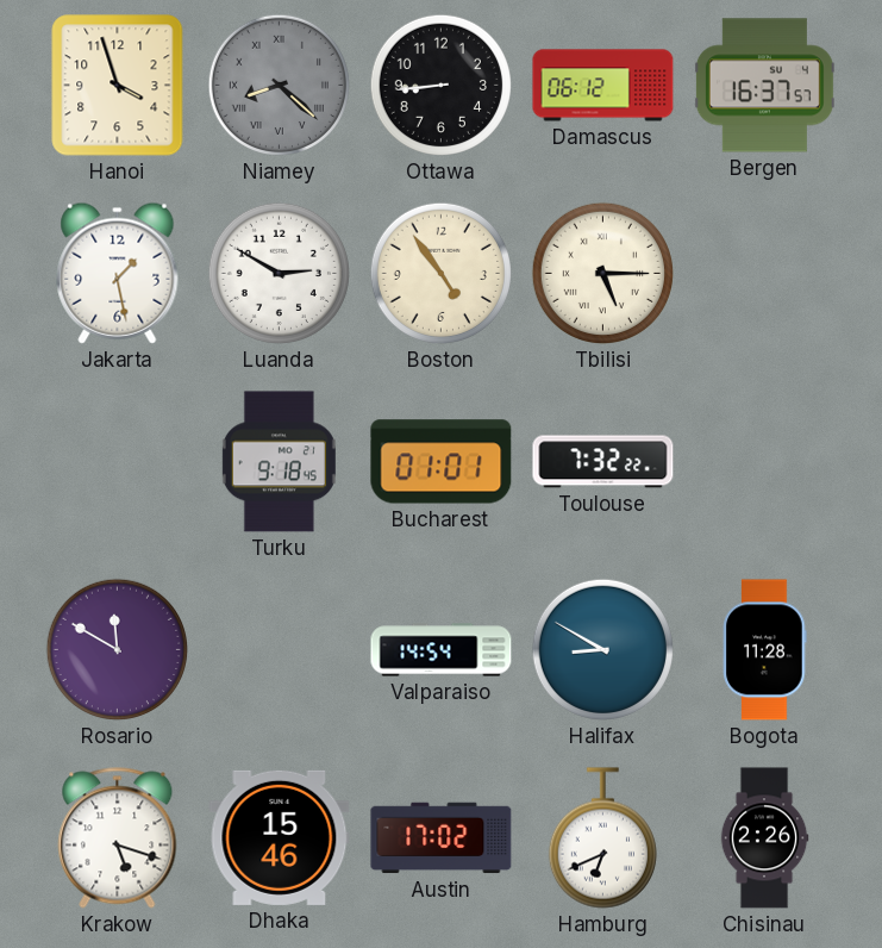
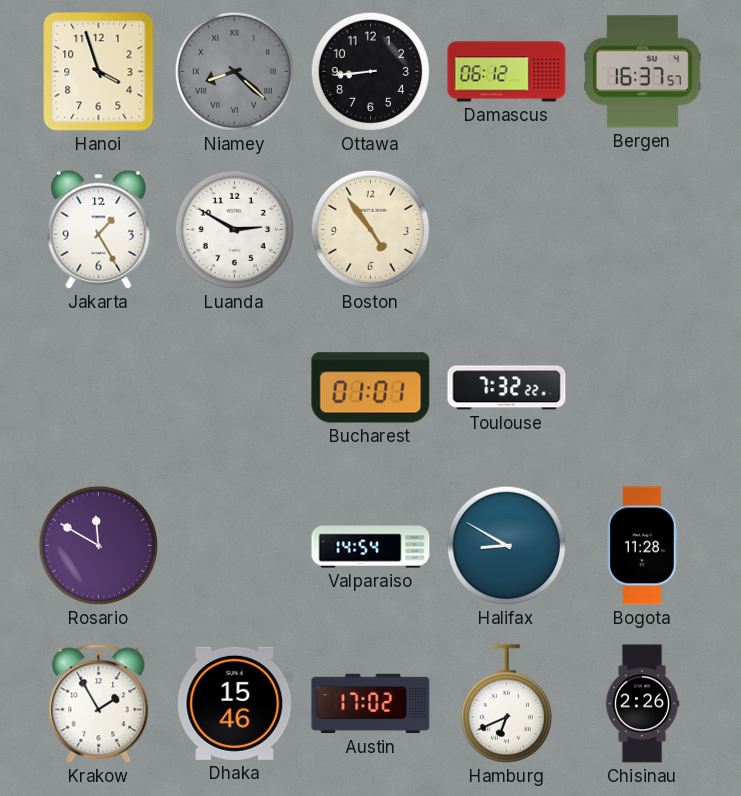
Jakarta: 1:28 -> 1:25
Tbilisi: 5:15 -> none
Turku: 9:18 -> none
Krakow: 5:18 -> 1:55
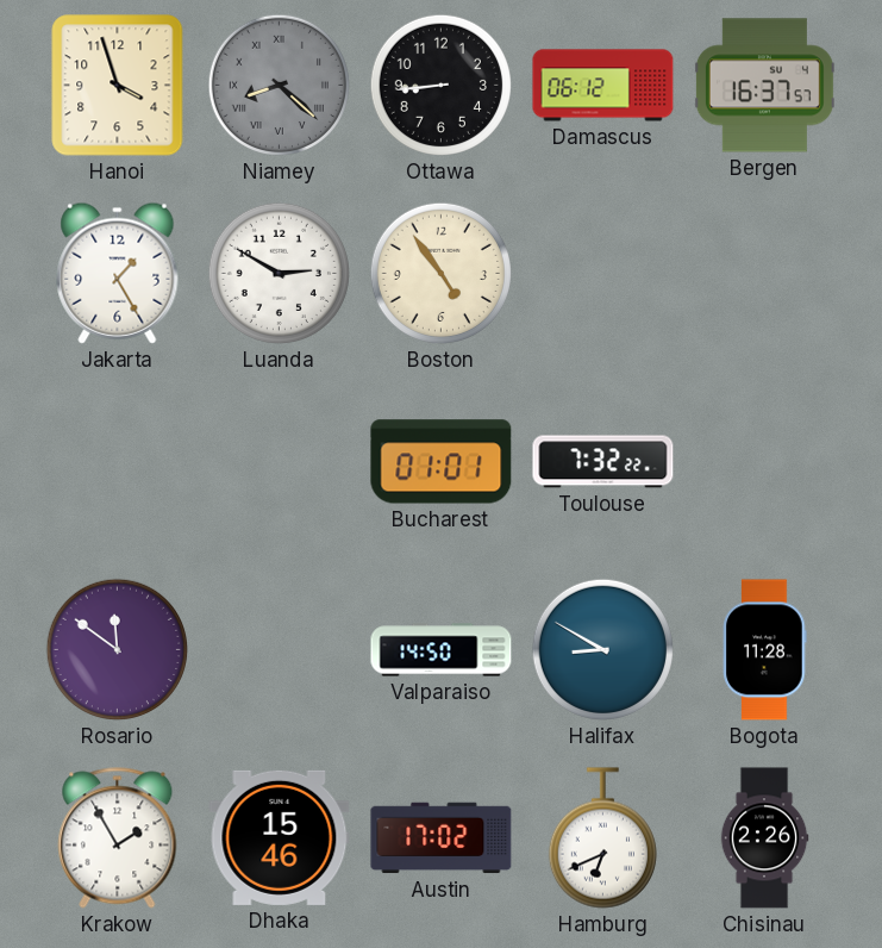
Rosario: 11:50 -> 11:51
Valparaiso: 14:54 -> 14:50
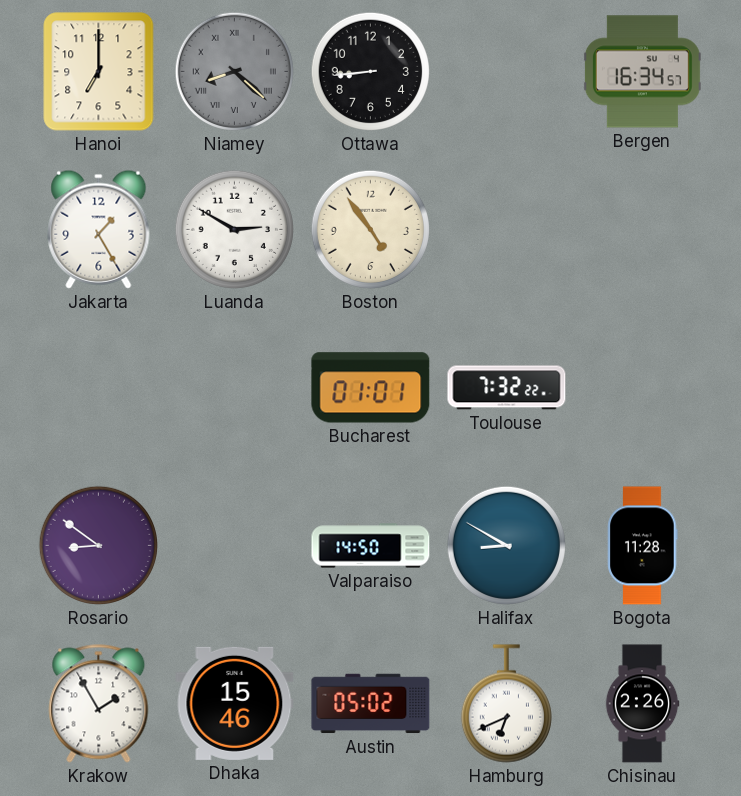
Hanoi: 3:57 -> 7:00
Damascus: 06:12 -> none
Bergen: 16:37 -> 16:34
Rosario: 11:51 -> 8:51
Austin: 17:02 -> 05:02
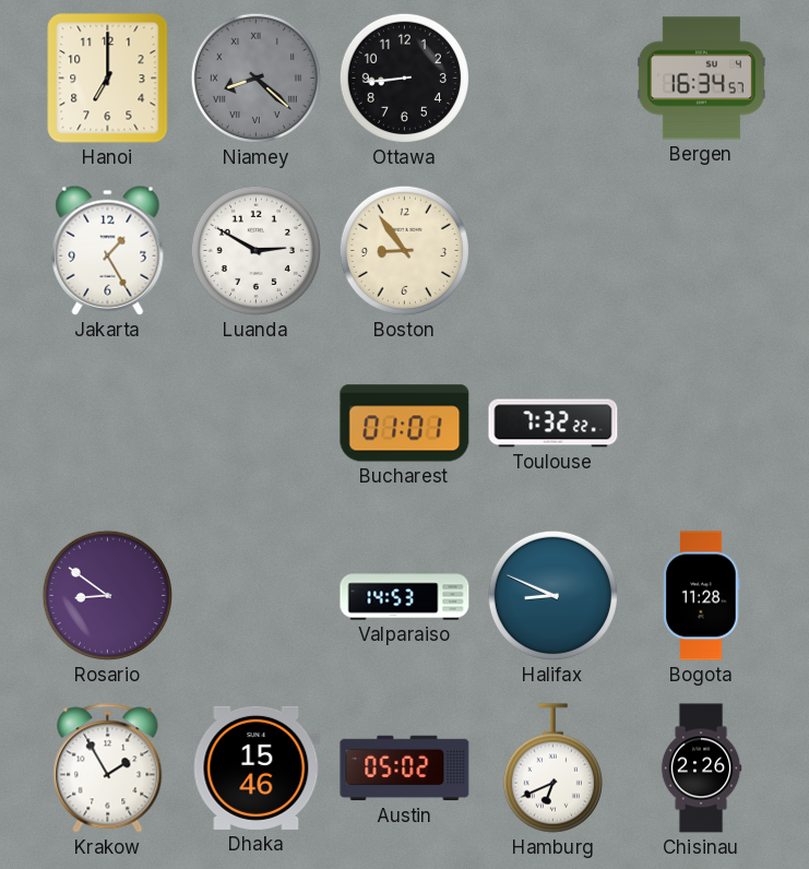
Boston: 4:54 -> 8:54
Valparaiso: 14:50 -> 14:53
Halifax: 8:50 -> 8:49
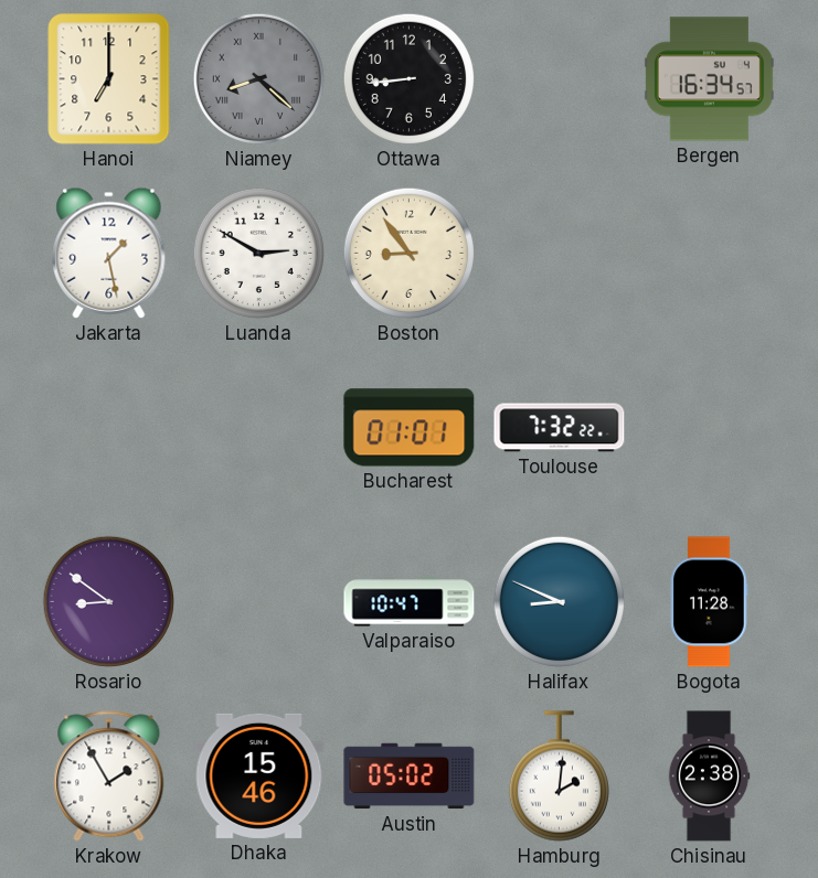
Jakarta: 1:25 -> 1:28
Valparaiso: 14:53 -> 10:47
Hamburg: 6:41 -> 2:01
Chisinau: 2:26 -> 2:38
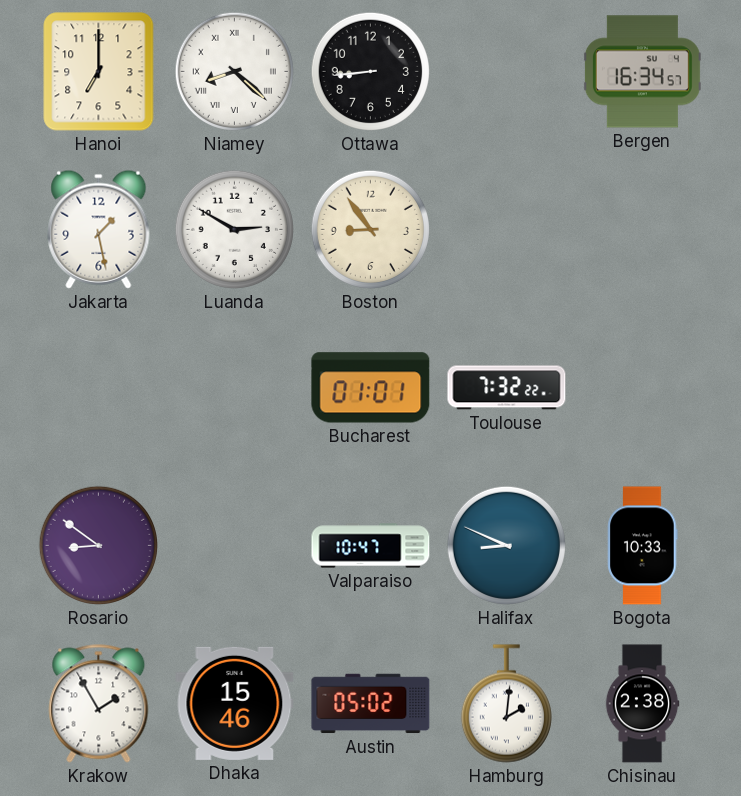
Niamey dial: grey -> white
Bogota: 11:28 -> 10:33
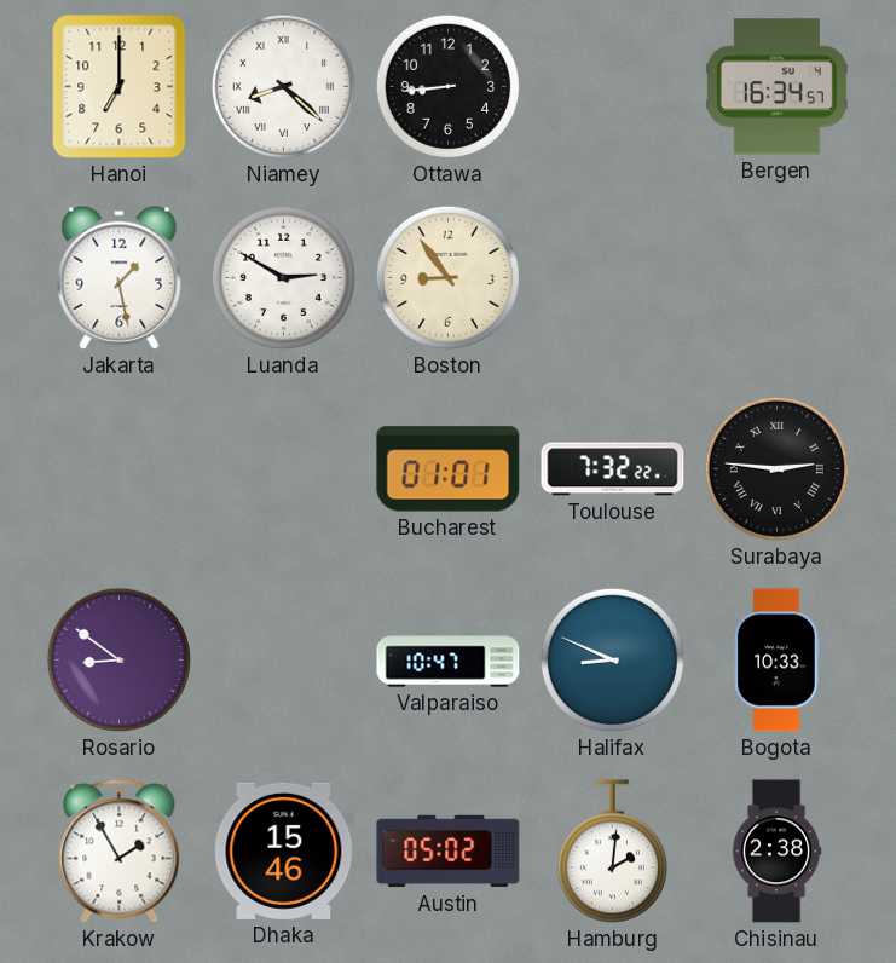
Surabaya: none -> 2:46
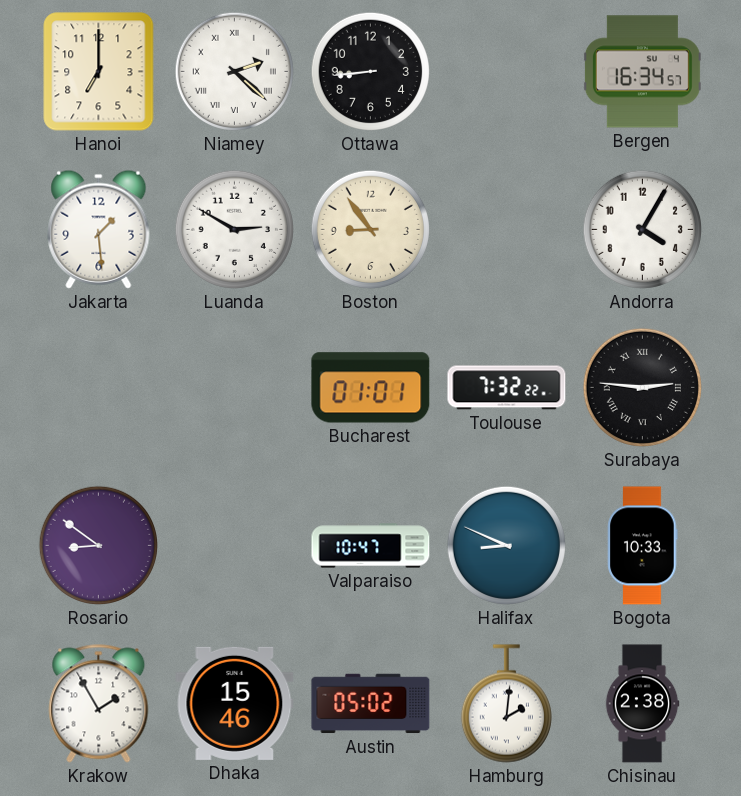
Niamey: 8:22 -> 2:22
Jakarta: 1:28 -> 1:29
Andorra: none -> 4:05
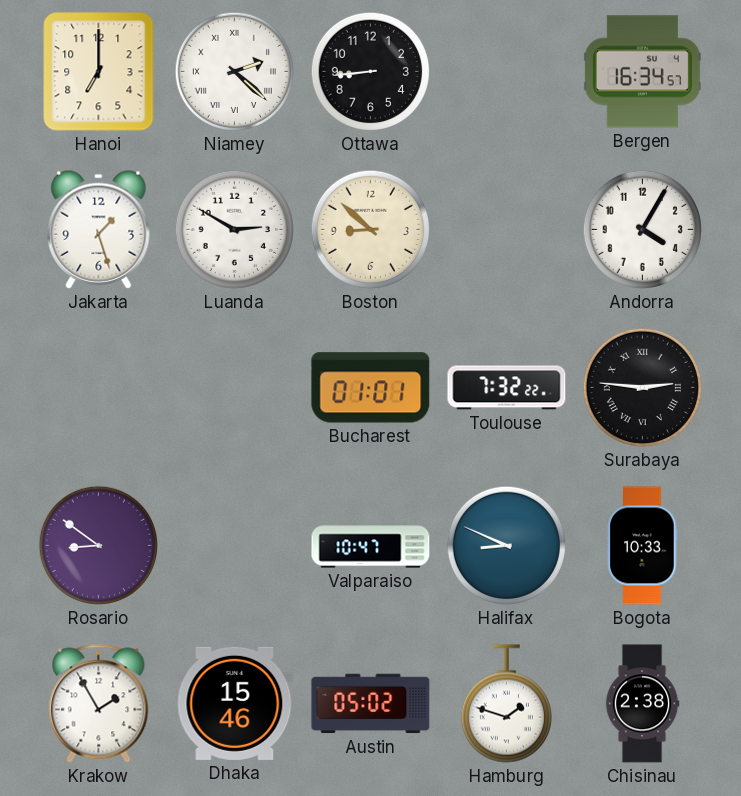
Jakarta: 1:29 -> 1:27
Boston: 8:54 -> 8:52
Hamburg: 2:01 -> 1:48
